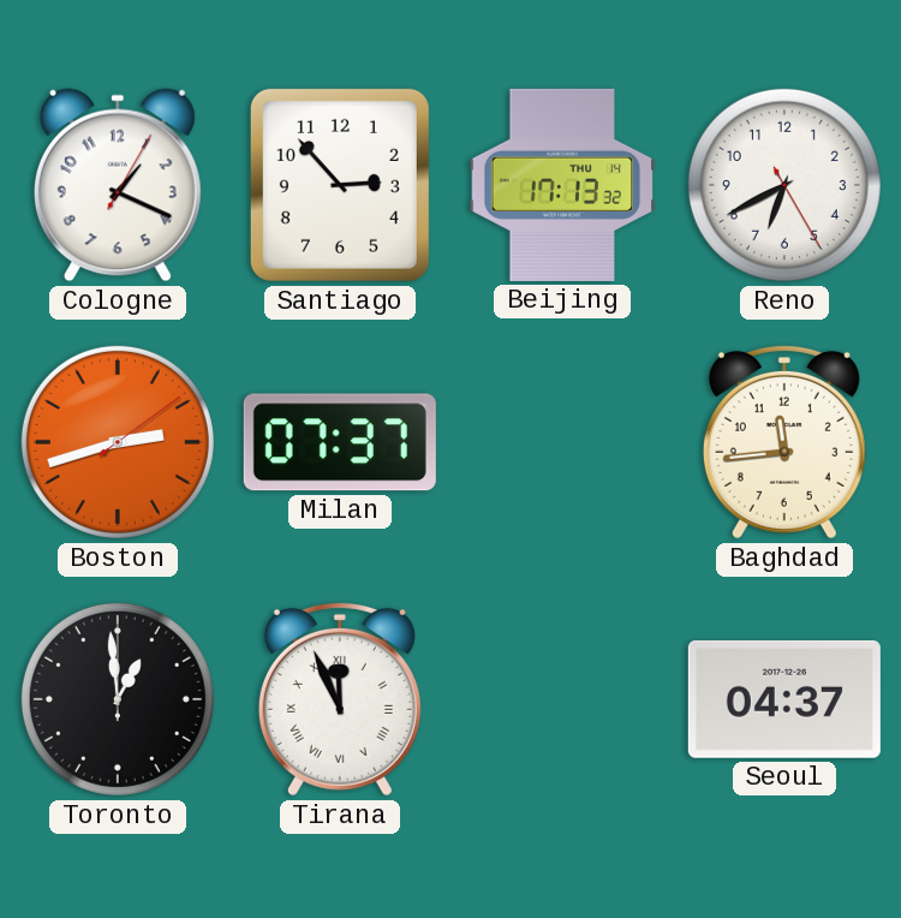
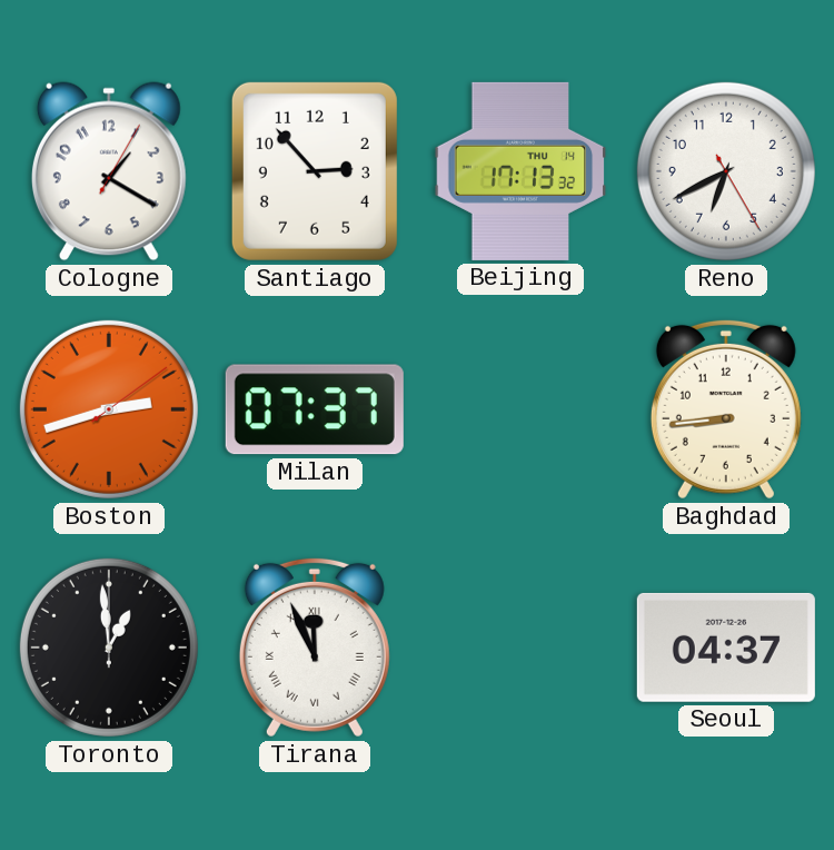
Cologne: 1:19 -> 1:20
Baghdad: 11:44 -> 8:44
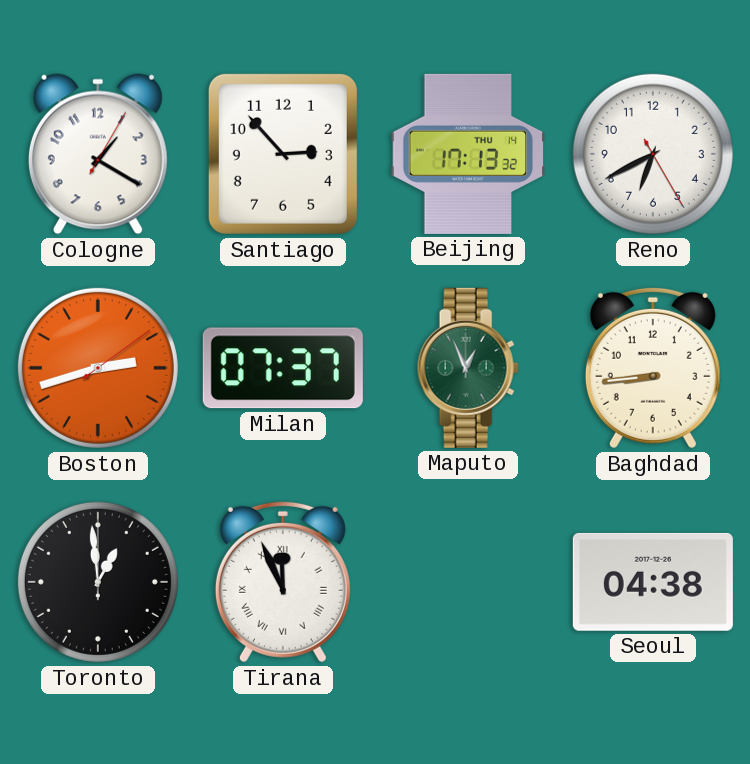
Maputo: none -> 12:56
Seoul: 04:37 -> 04:38
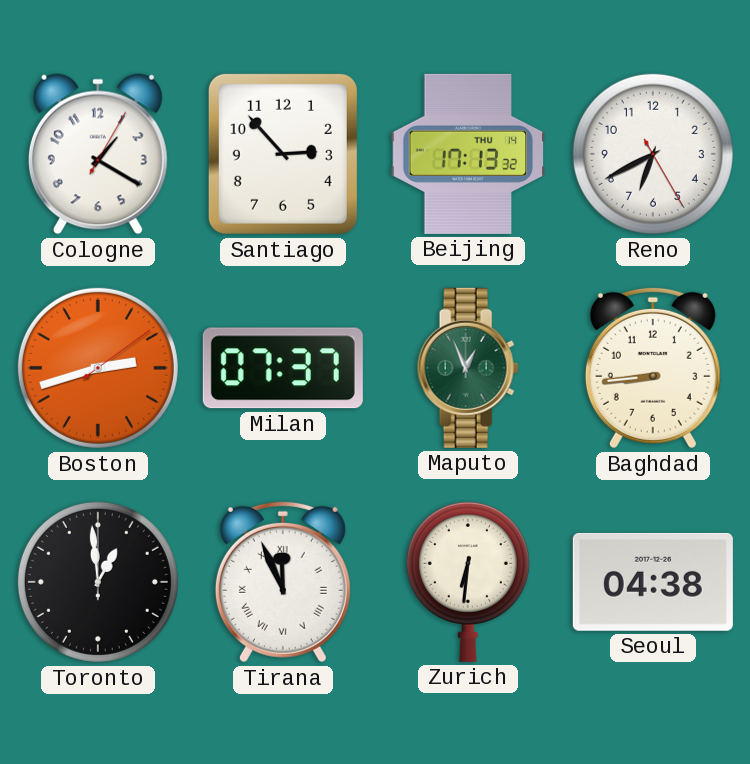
Zurich: none -> 6:31
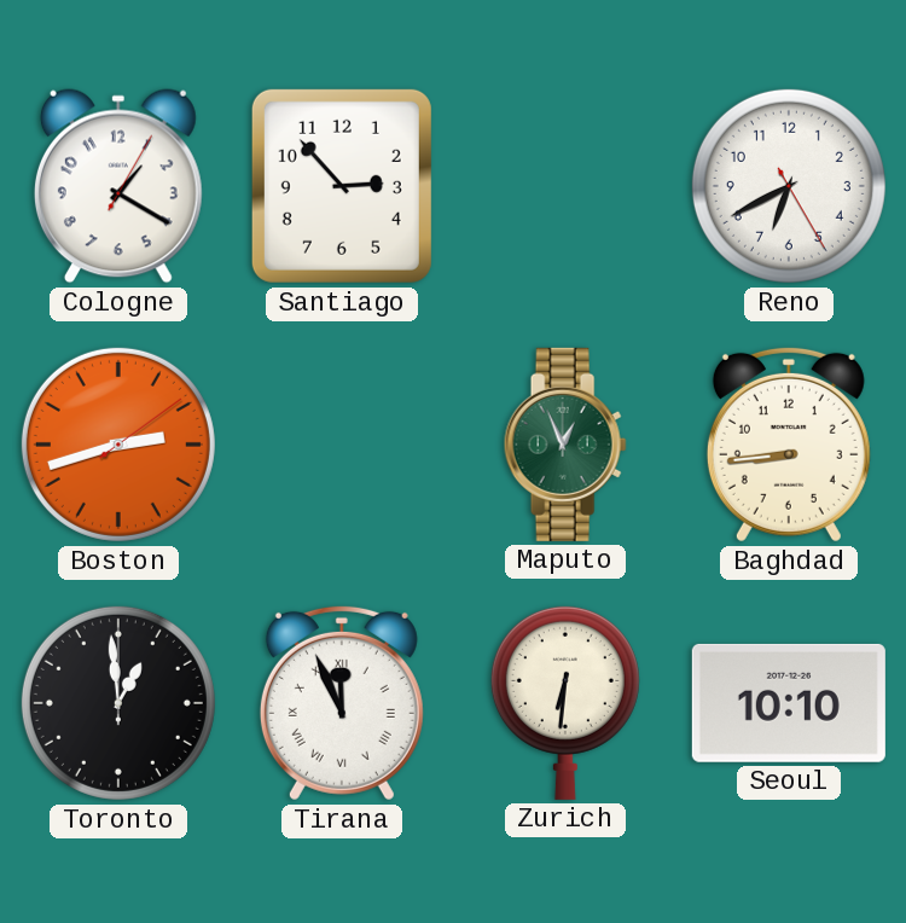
Beijing: 17:13 -> none
Milan: 07:37 -> none
Seoul: 04:38 -> 10:10
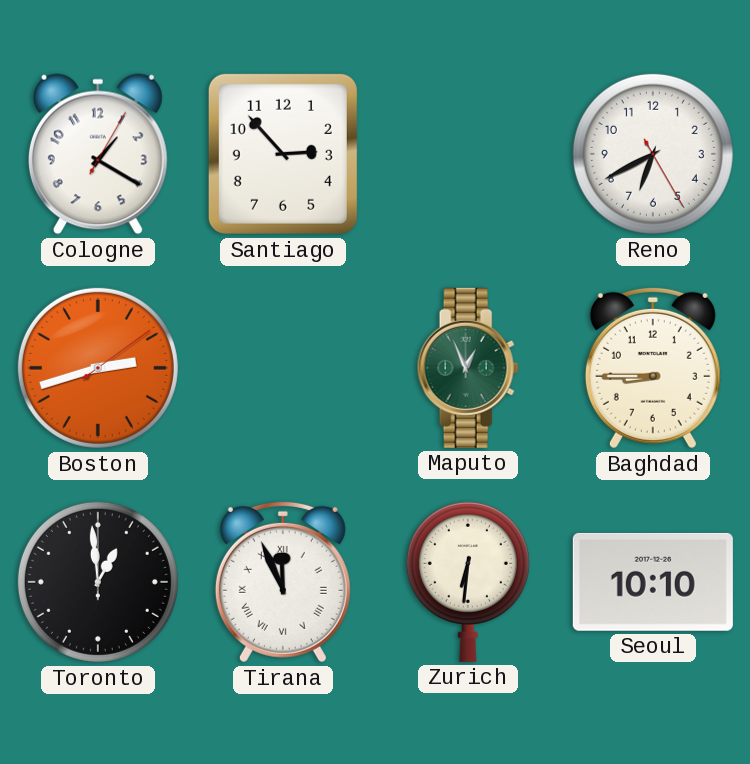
Baghdad: 8:44 -> 8:45
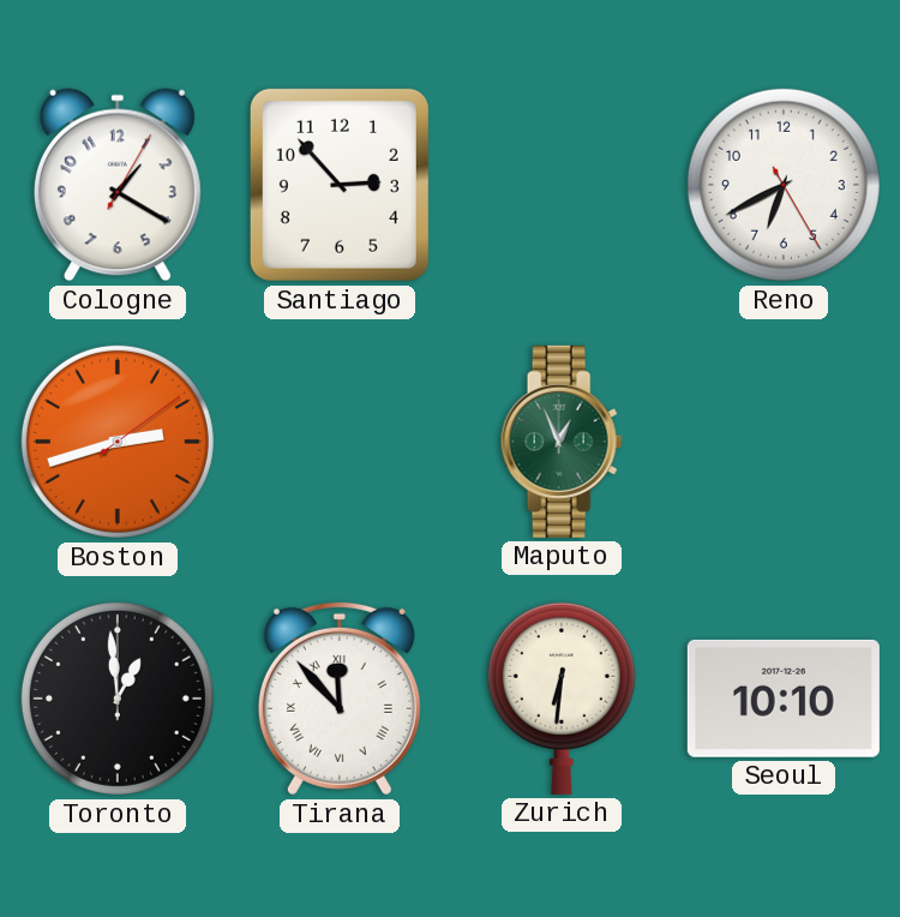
Baghdad: 8:45 -> none
Tirana: 11:56 -> 11:53
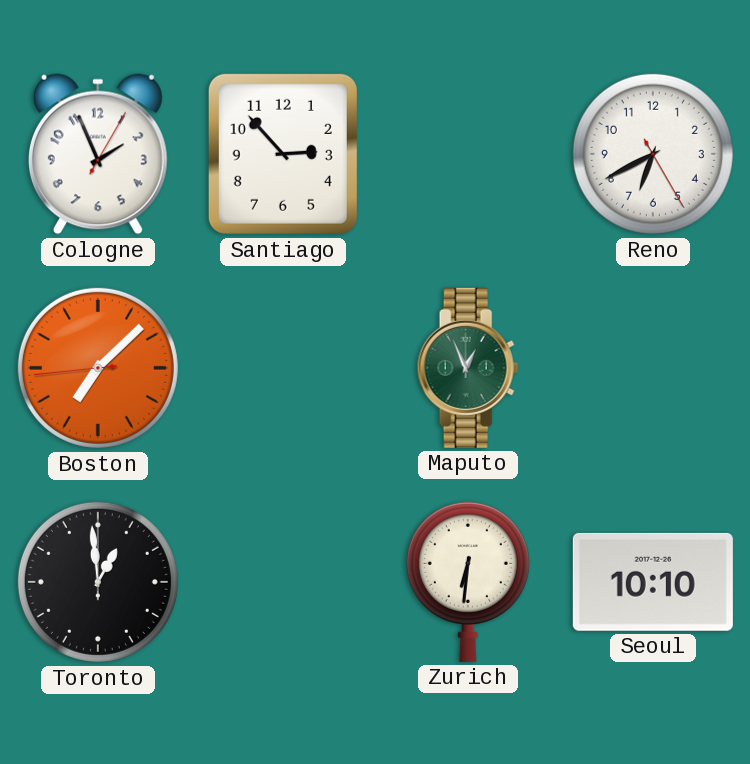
Cologne: 1:20 -> 1:56
Boston: 2:42 -> 7:07
Tirana: 11:53 -> none
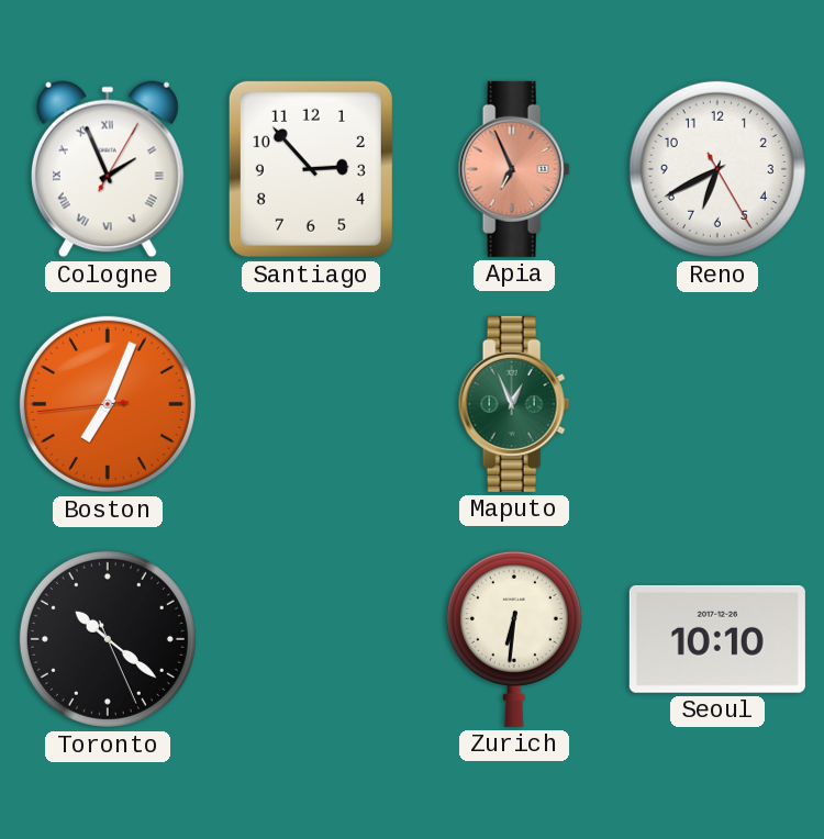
Cologne numerals: Arabic -> Roman
Apia: none -> 6:56
Boston: 7:07 -> 7:03
Toronto: 12:59 -> 10:21
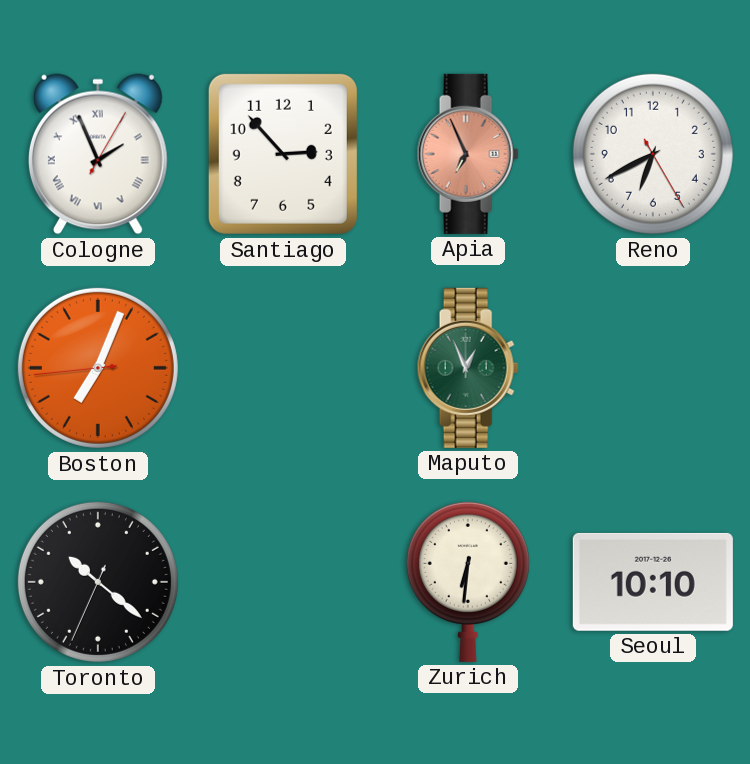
Toronto: 10:21:26 -> 10:21:34
